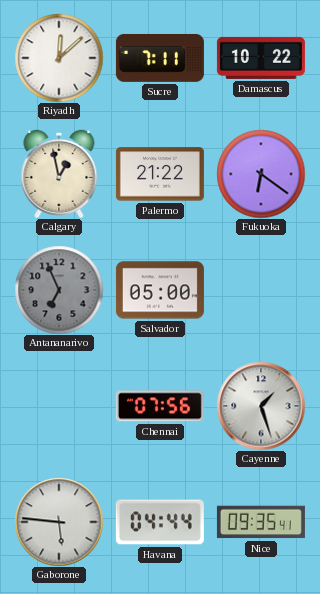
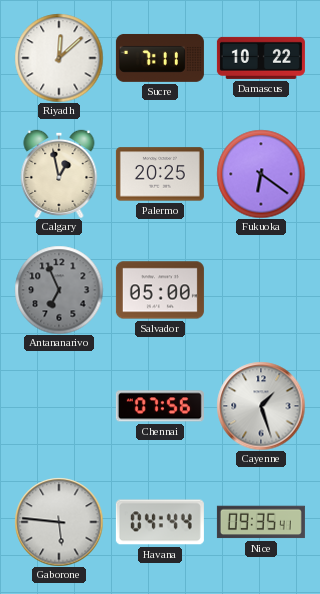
Palermo: 21:22 -> 20:25
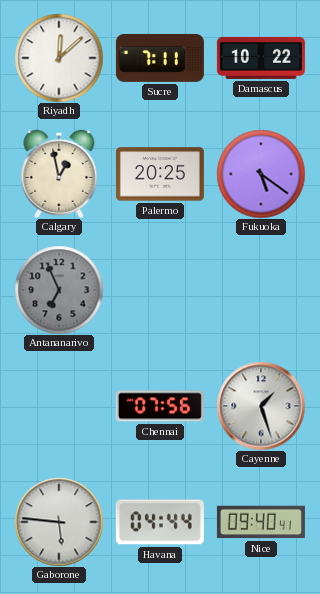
Fukuoka: 6:21 -> 5:21
Salvador: 05:00 -> none
Nice: 09:35 -> 09:40
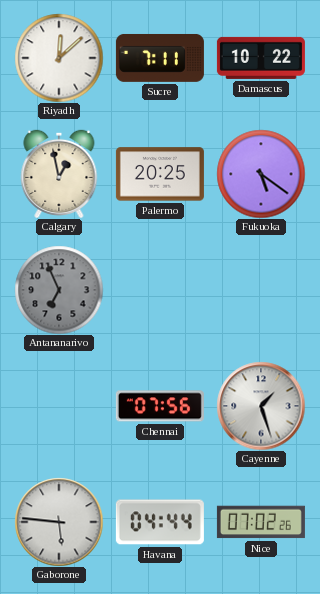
Nice: 09:40 -> 07:02
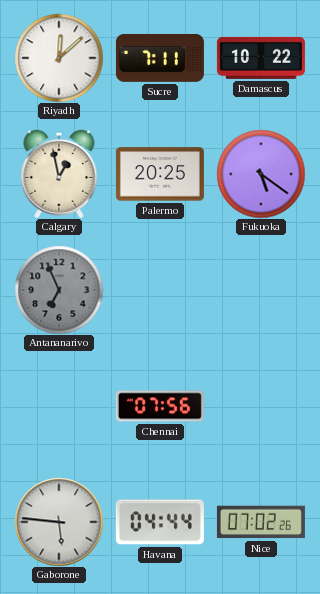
Cayenne: 1:27 -> none
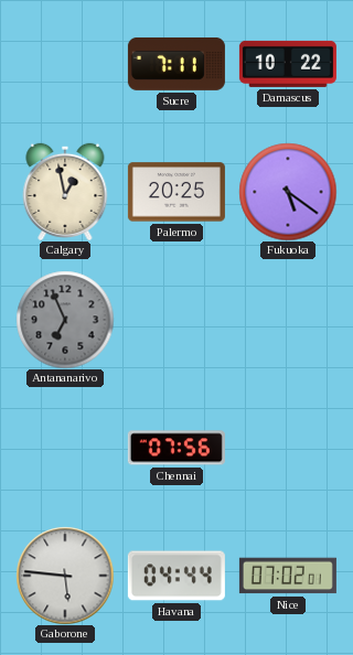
Riyadh: 12:08 -> none
Nice: 07:02:26 -> 07:02:01
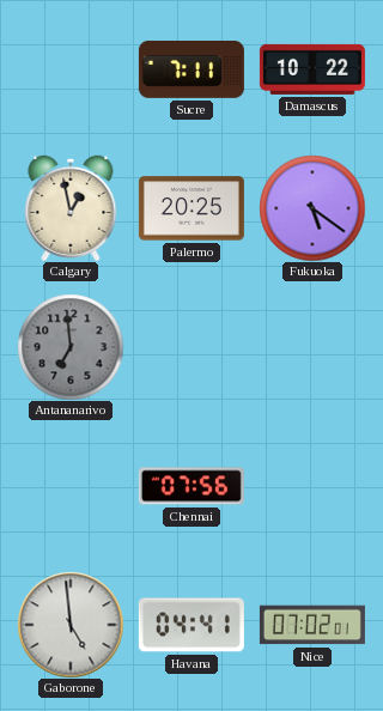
Antananarivo: 6:56 -> 6:59
Gaborone: 5:46 -> 4:59
Havana: 04:44 -> 04:41
